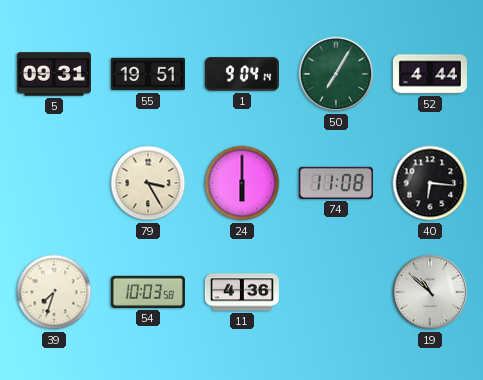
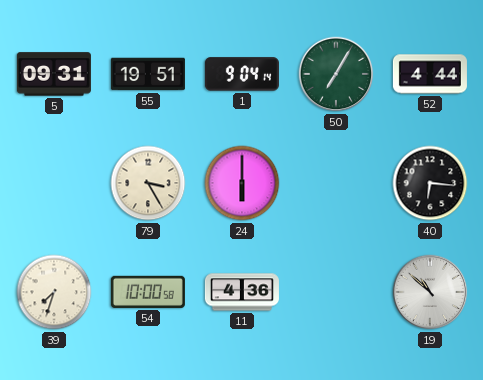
74: 11:08 -> none
54: 10:03 -> 10:00
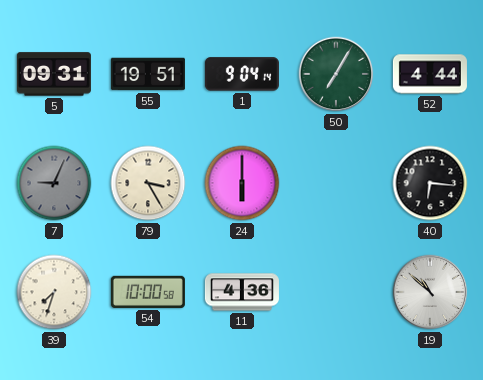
7: none -> 9:04
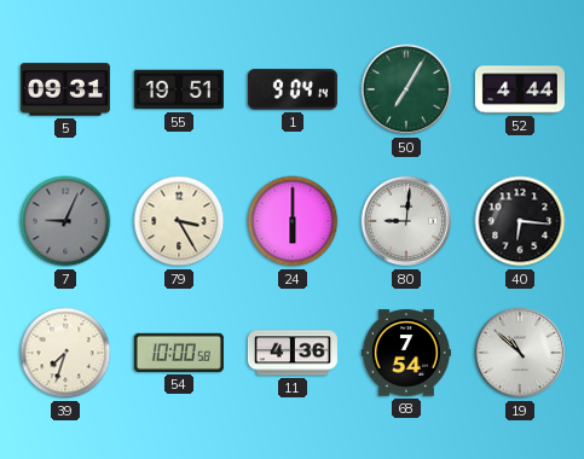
80: none -> 9:01
68: none -> 7:54
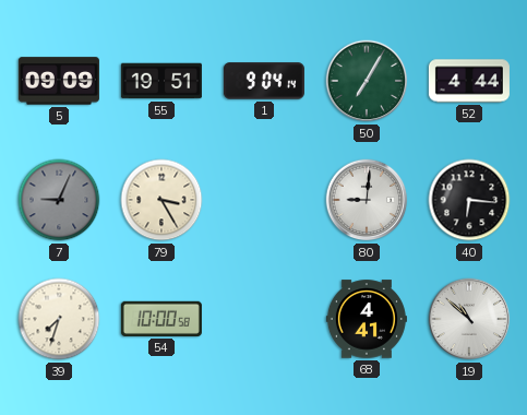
5: 09:31 -> 09:09
24: 6:00 -> none
11: 4:36 -> none
68: 7:54 -> 4:41
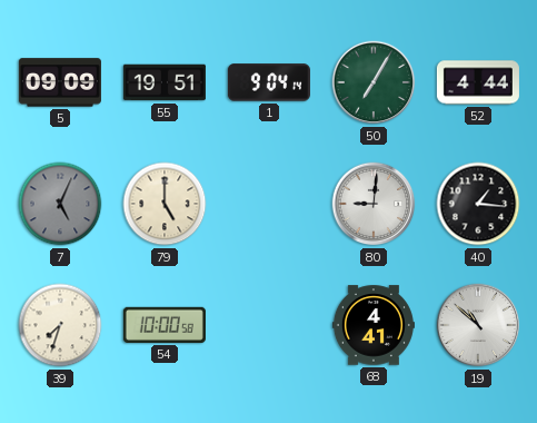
7: 9:04 -> 5:04
79: 3:25 -> 5:00
40: 6:16 -> 1:16
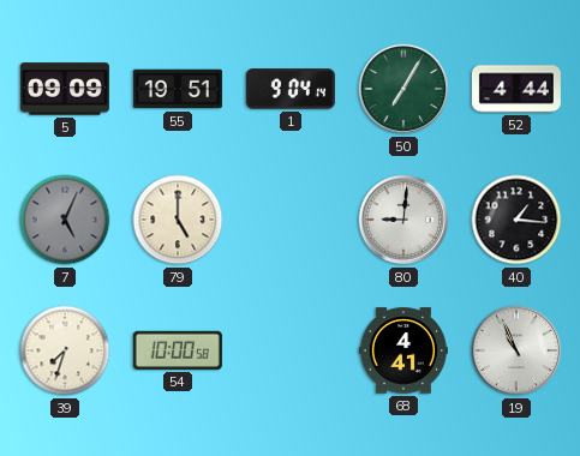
19: 10:52 -> 10:56
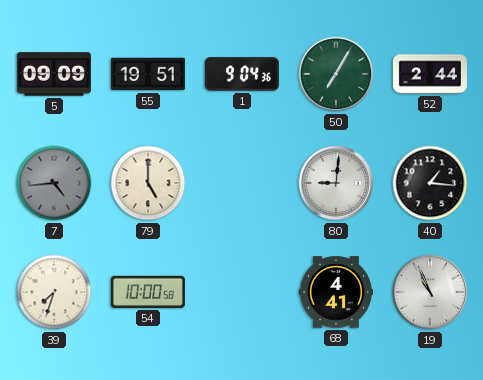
1: 9:04:14 -> 9:04:36
52: 4:44 -> 2:44
7: 5:04 -> 4:44
